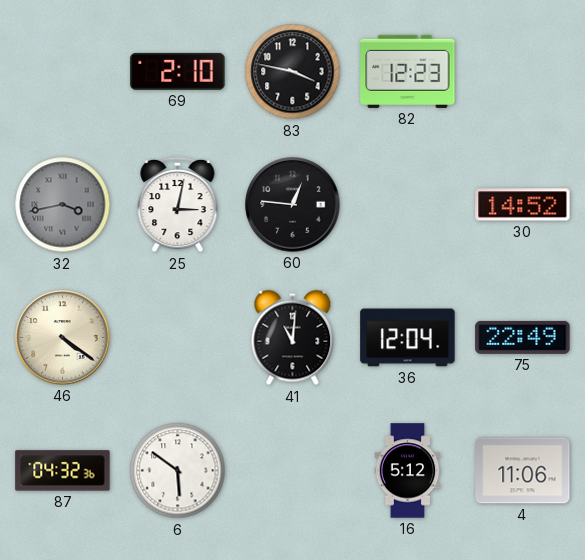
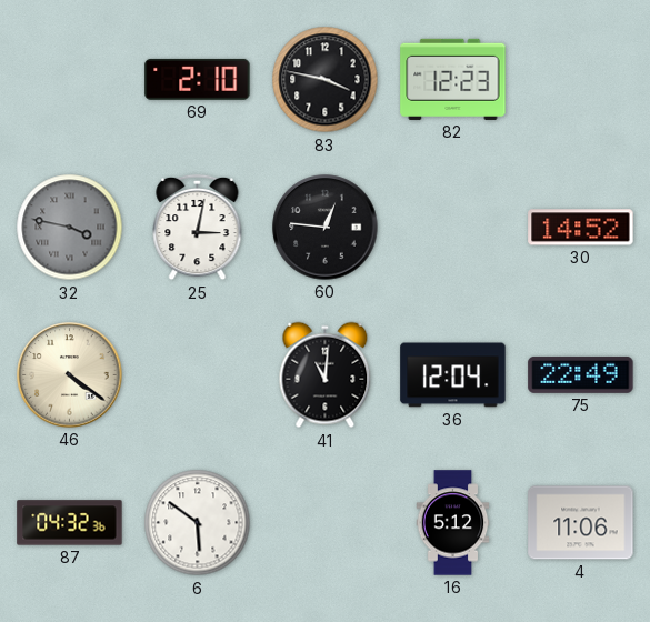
32: 3:43 -> 3:47
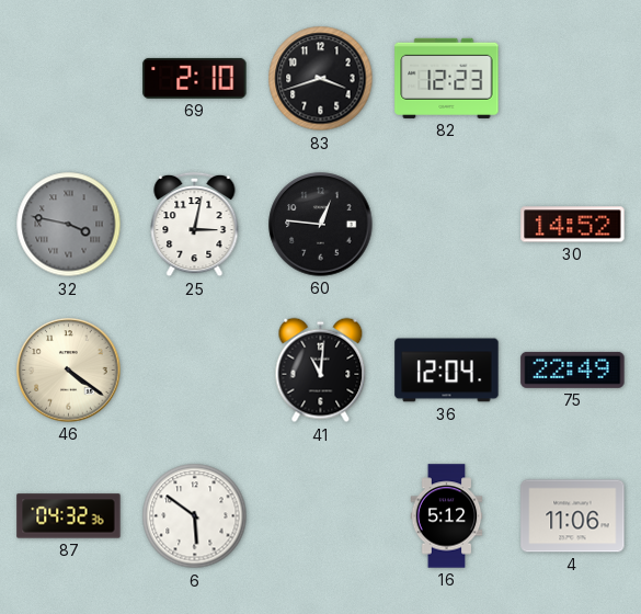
83: 3:47 -> 3:42
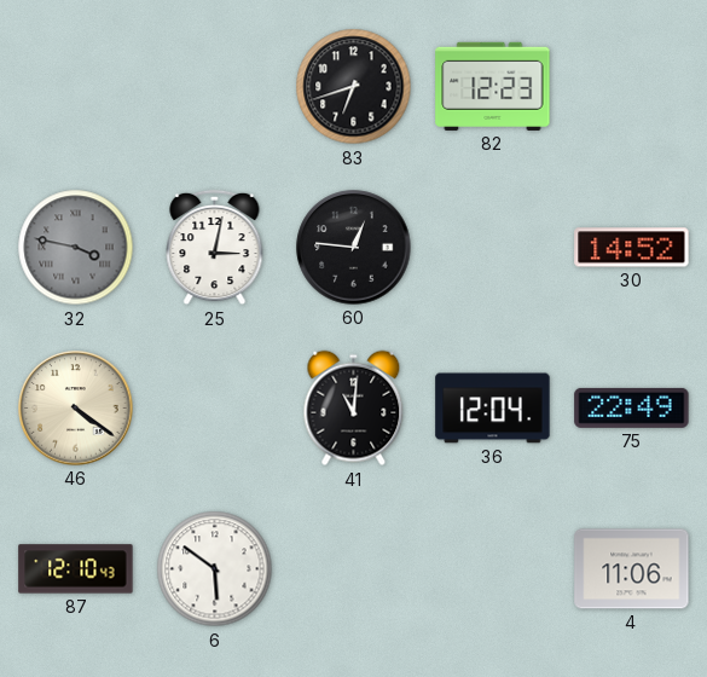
69: 2:10 -> none
83: 3:42 -> 6:42
87: 04:32 -> 12:10
16: 5:12 -> none
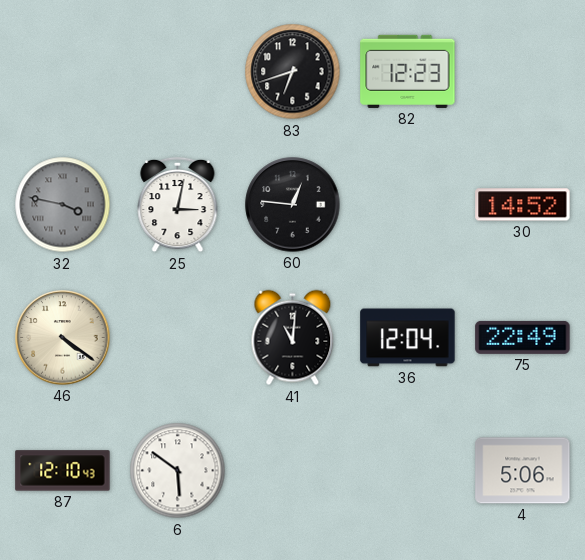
4: 11:06 -> 5:06
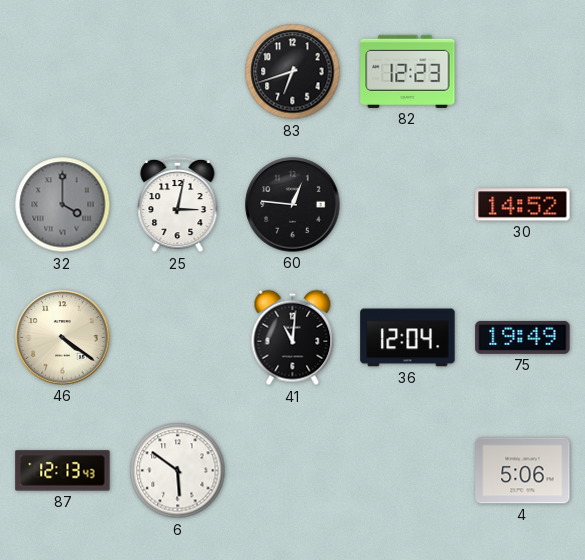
32: 3:47 -> 4:00
75: 22:49 -> 19:49
87: 12:10 -> 12:13
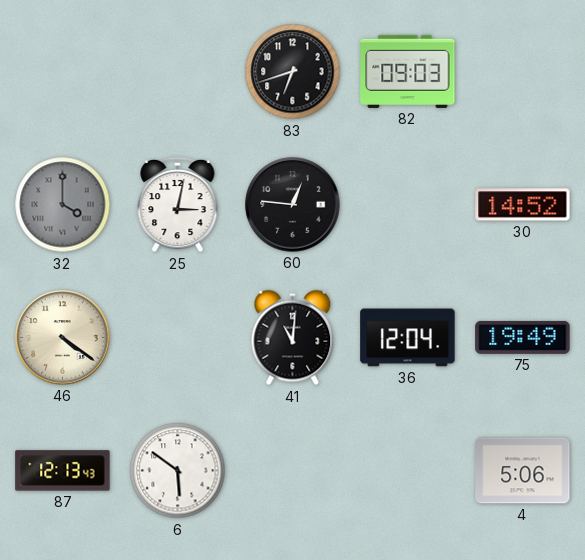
82: 12:23 -> 09:03
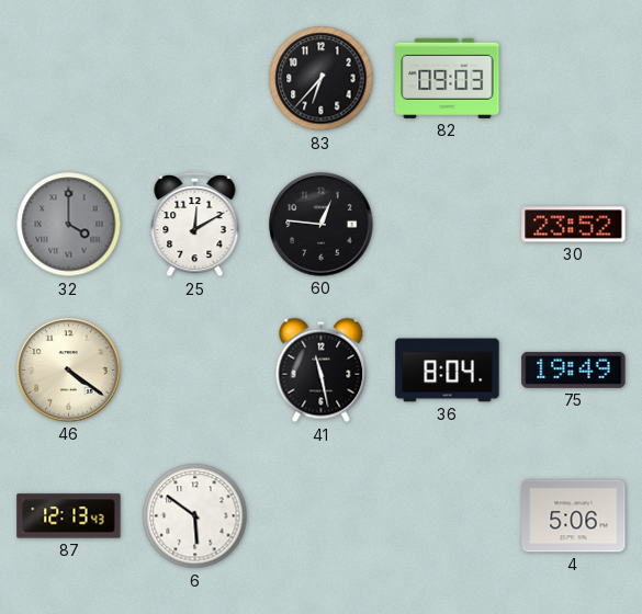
83: 6:42 -> 6:37
25: 3:02 -> 12:10
30: 14:52 -> 23:52
41: 11:01 -> 11:28
36: 12:04 -> 8:04
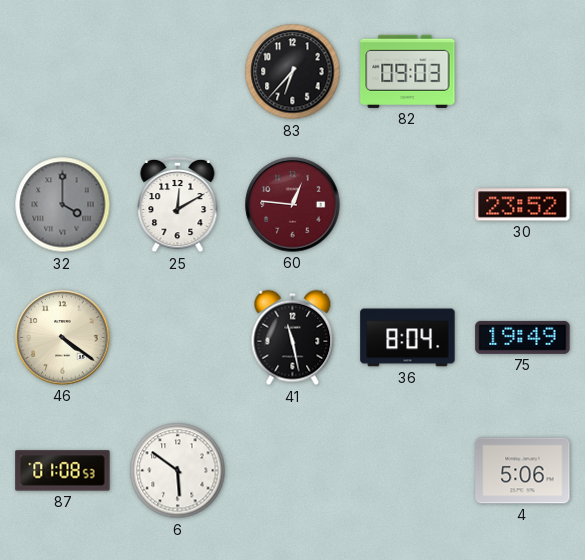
60 dial: black -> burgundy
87: 12:13 -> 01:08
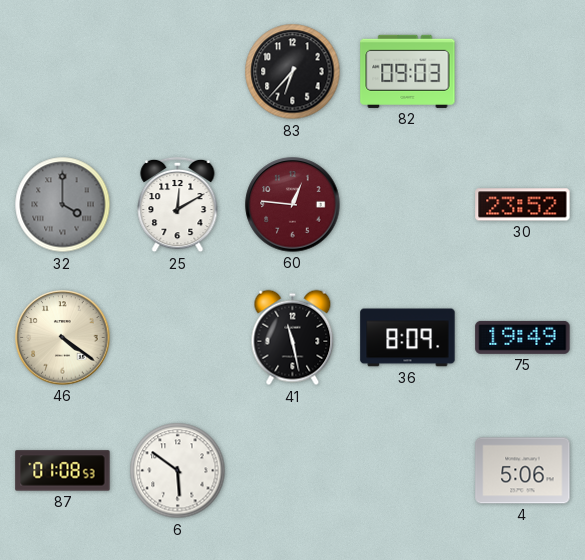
36: 8:04 -> 8:09
